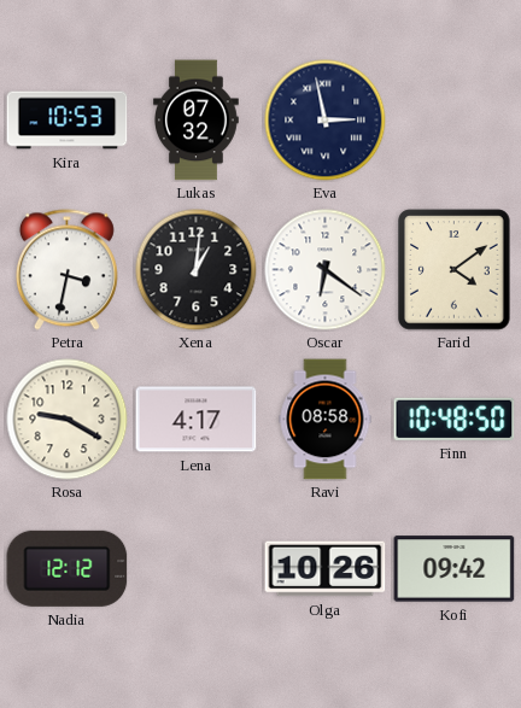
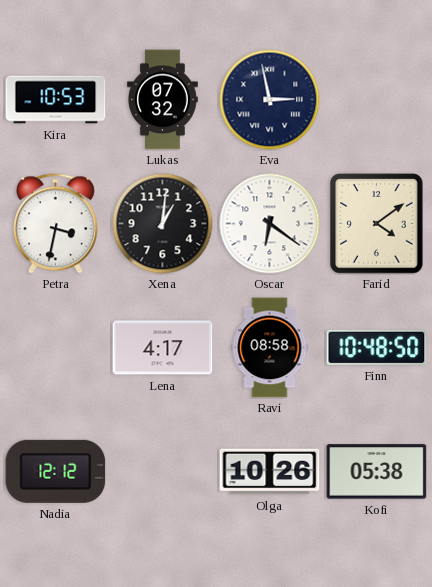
Rosa: 9:20 -> none
Kofi: 09:42 -> 05:38
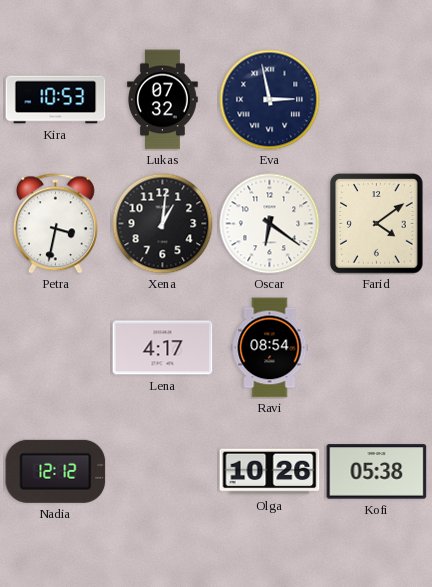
Ravi: 08:58 -> 08:54
Finn: 10:48 -> none
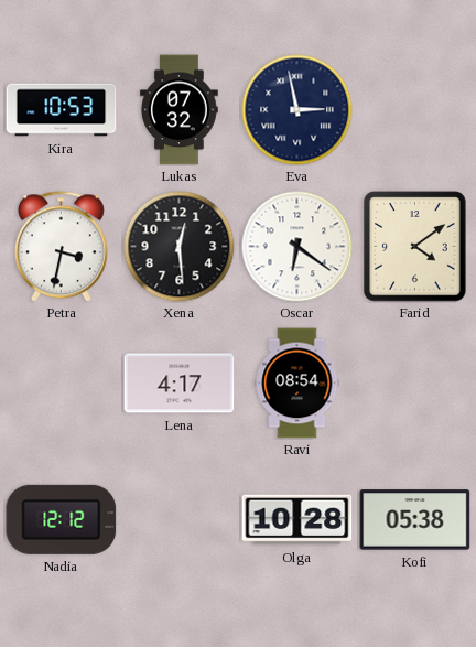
Xena: 1:01 -> 12:29
Olga: 10:26 -> 10:28
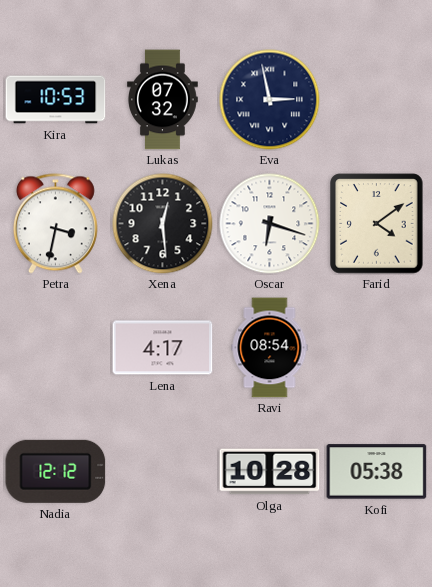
Oscar: 6:21 -> 6:18
